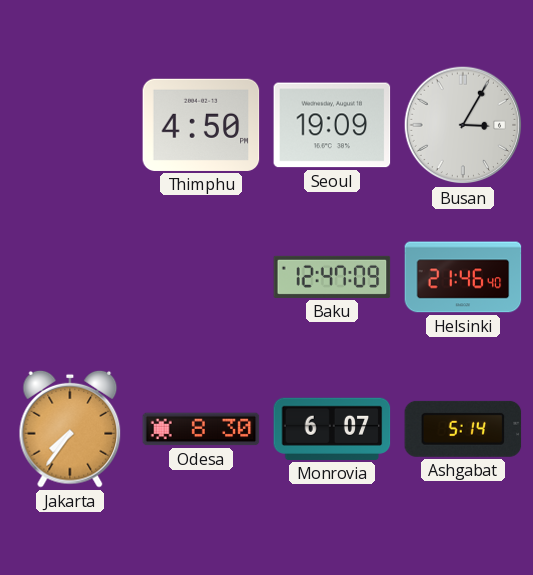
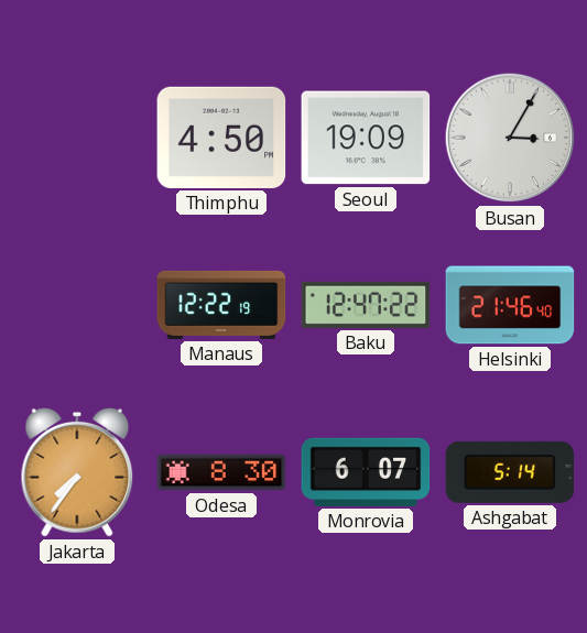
Manaus: none -> 12:22
Baku: 12:47:09 -> 12:47:22
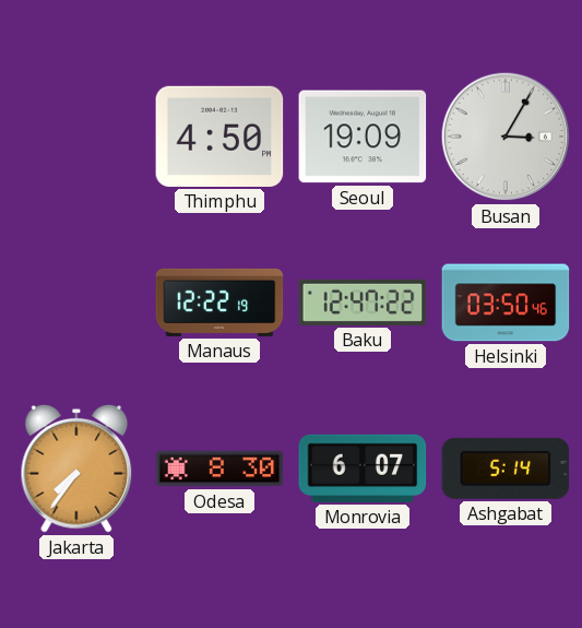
Helsinki: 21:46 -> 03:50
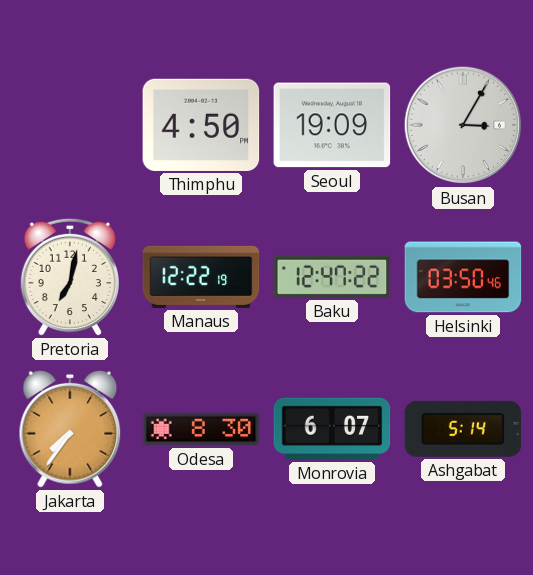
Pretoria: none -> 7:02
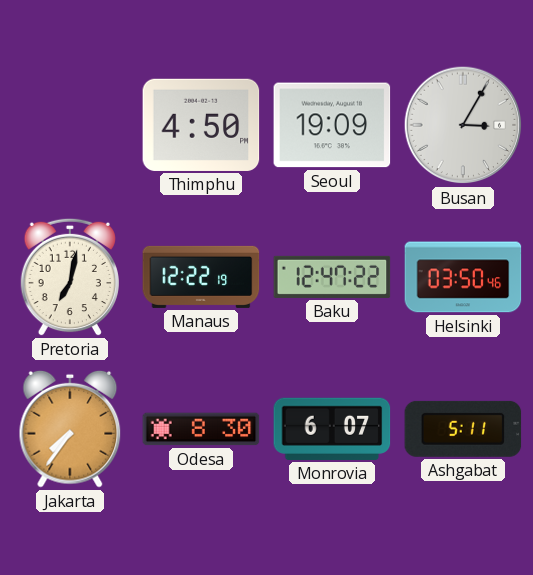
Ashgabat: 5:14 -> 5:11
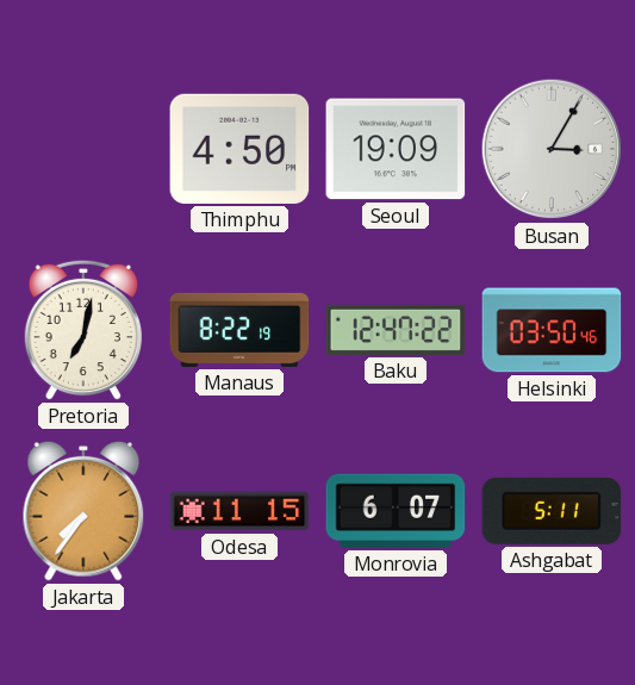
Manaus: 12:22 -> 8:22
Odesa: 8:30 -> 11:15
